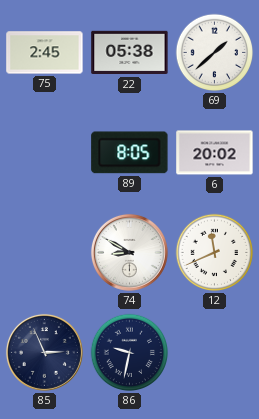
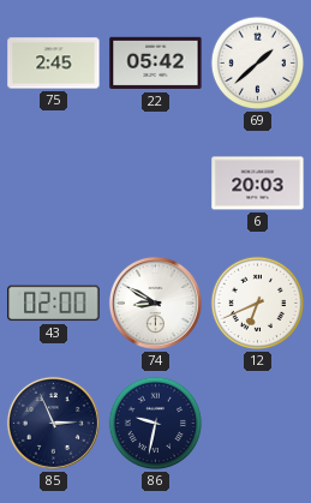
22: 05:38 -> 05:42
89: 8:05 -> none
6: 20:02 -> 20:03
43: none -> 02:00
12: 11:41 -> 6:41
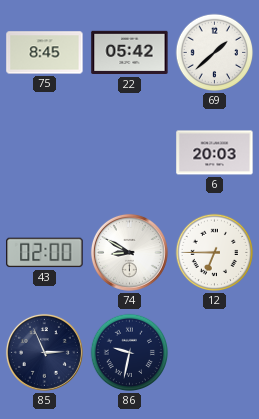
75: 2:45 -> 8:45
12: 6:41 -> 6:45
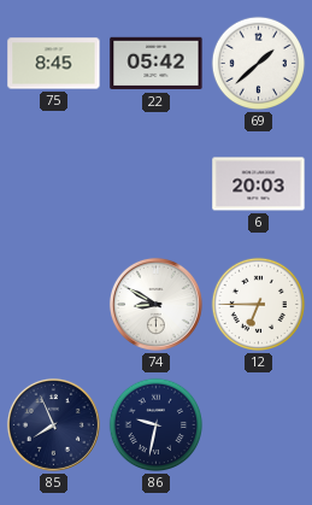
43: 02:00 -> none
85: 2:56 -> 7:56
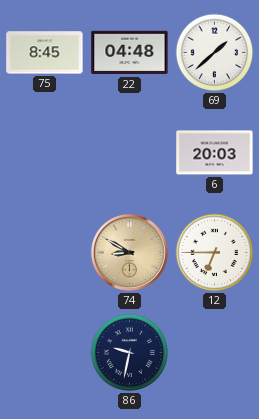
22: 05:42 -> 04:48
74 dial: white -> champagne
85: 7:56 -> none
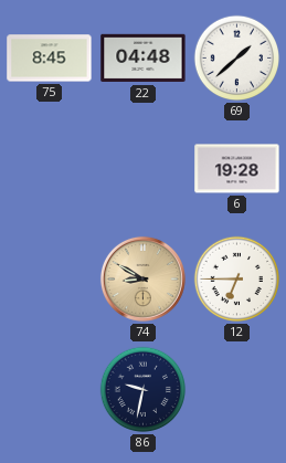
6: 20:03 -> 19:28
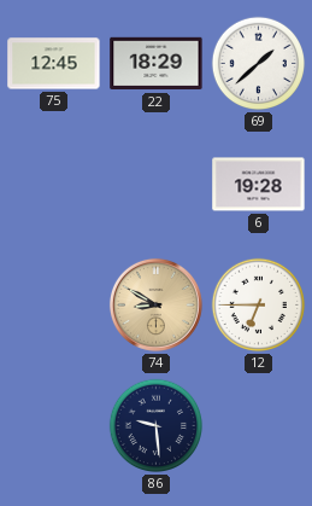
75: 8:45 -> 12:45
22: 04:48 -> 18:29
86: 9:32 -> 9:29
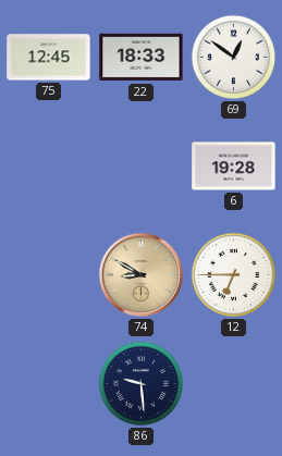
22: 18:29 -> 18:33
69: 1:38 -> 12:51
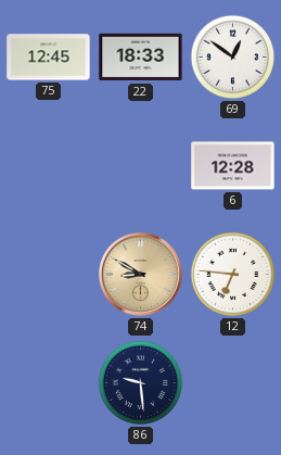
6: 19:28 -> 12:28
12: 6:45 -> 6:46
